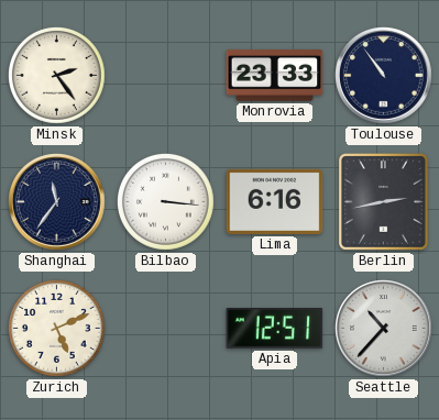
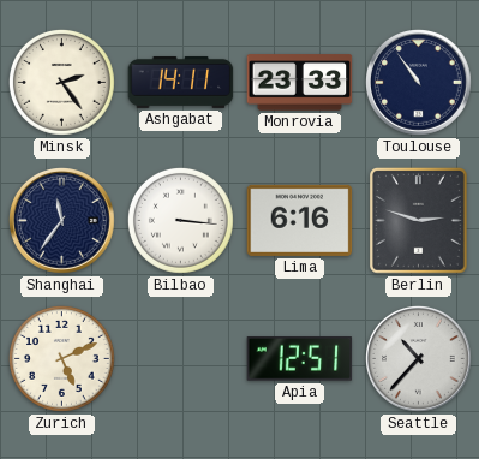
Ashgabat: none -> 14:11
Berlin: 2:43 -> 2:48
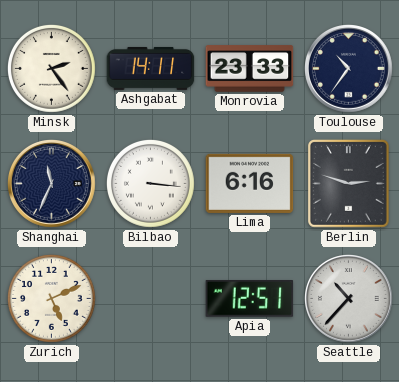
Toulouse: 10:54 -> 10:36
Shanghai: 11:36 -> 11:34
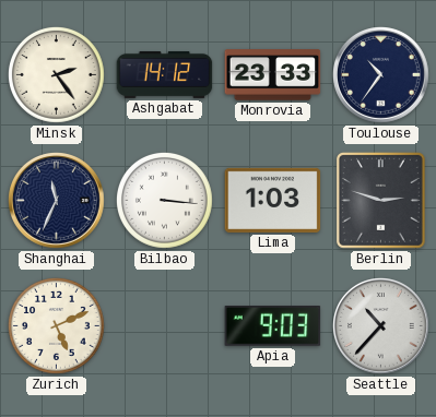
Ashgabat: 14:11 -> 14:12
Lima: 6:16 -> 1:03
Apia: 12:51 -> 9:03
